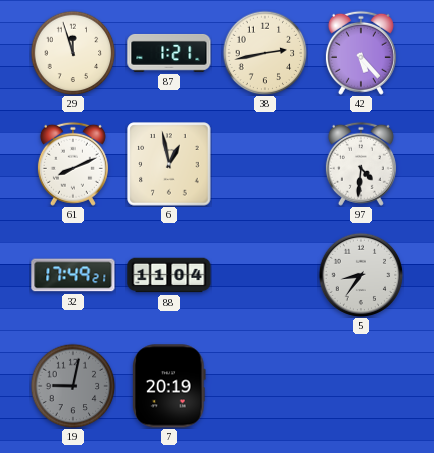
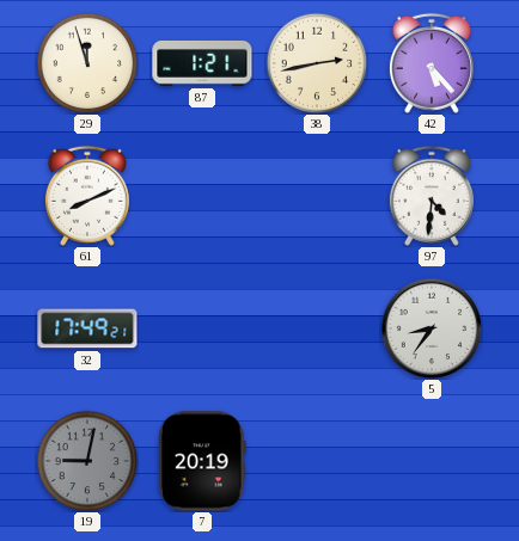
6: 12:58 -> none
88: 11:04 -> none
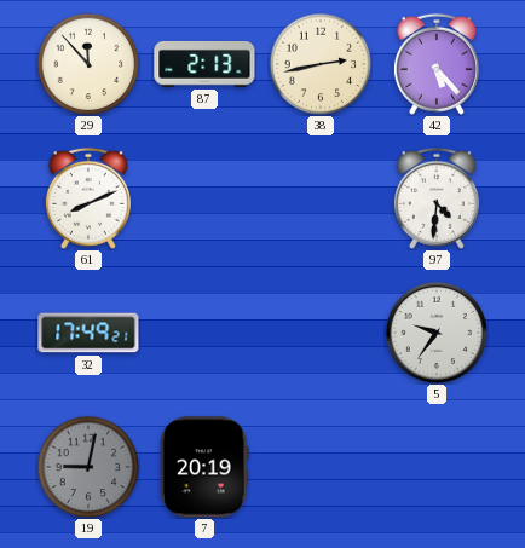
29: 11:57 -> 11:53
87: 1:21 -> 2:13
5: 8:36 -> 9:36
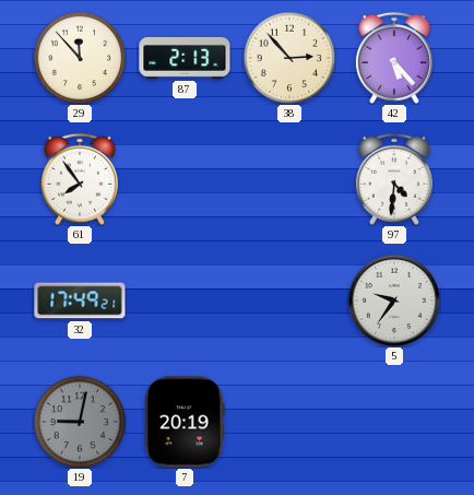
38: 2:43 -> 2:53
61: 8:11 -> 7:54
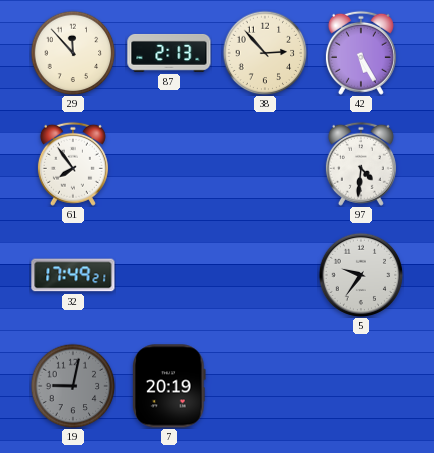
42: 5:23 -> 5:25
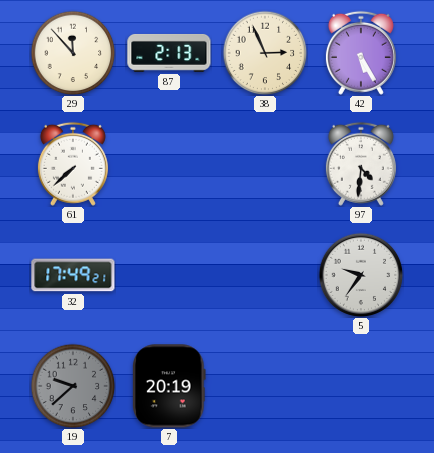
38: 2:53 -> 2:56
61: 7:54 -> 7:38
19: 9:02 -> 9:38
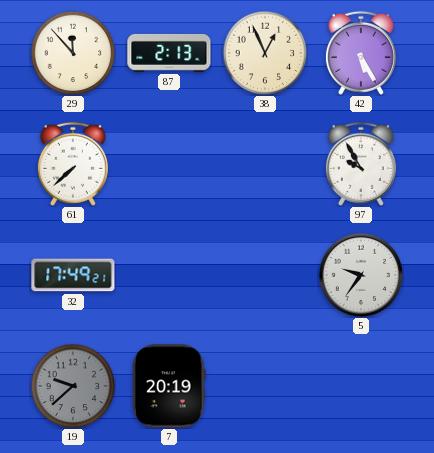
38: 2:56 -> 12:56
97: 4:31 -> 9:55
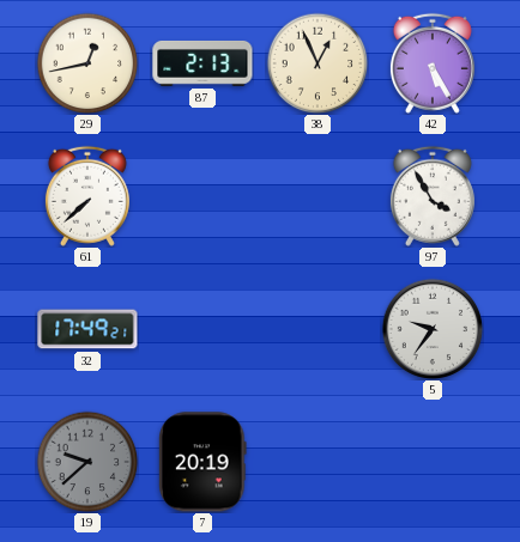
29: 11:53 -> 12:43
97: 9:55 -> 3:55
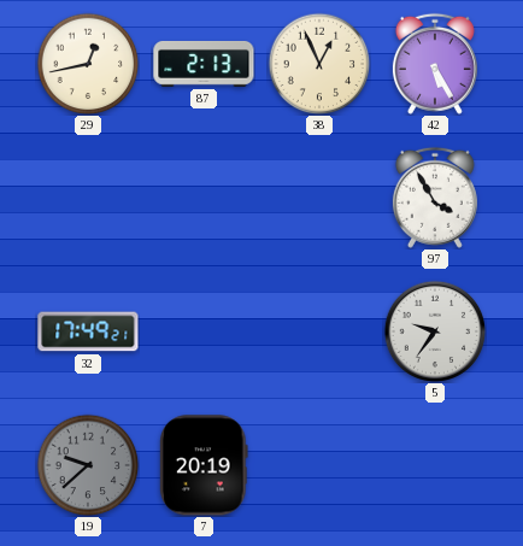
61: 7:38 -> none
